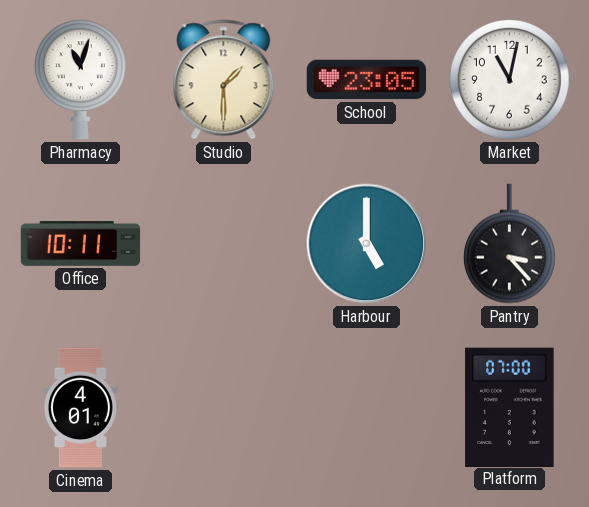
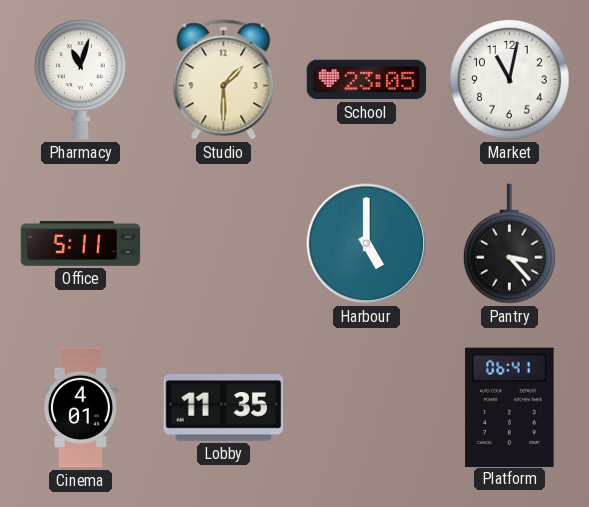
Office: 10:11 -> 5:11
Lobby: none -> 11:35
Platform: 07:00 -> 06:41
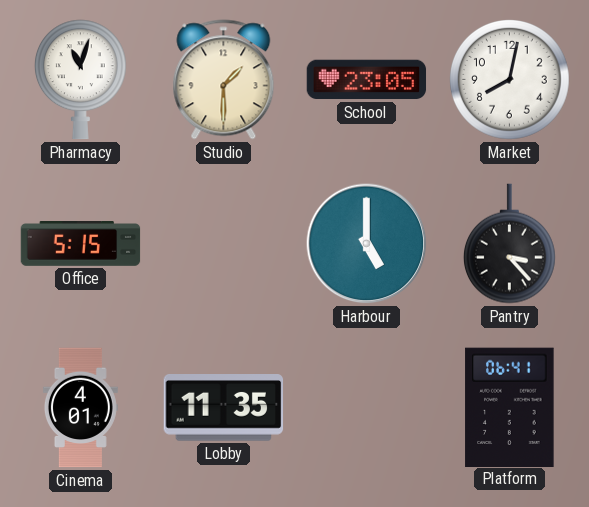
Market: 11:02 -> 8:02
Office: 5:11 -> 5:15
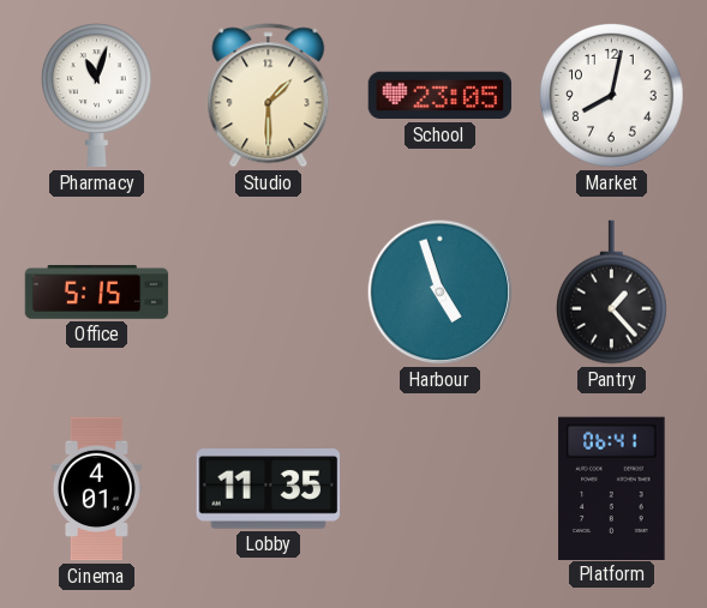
Harbour: 5:00 -> 4:57
Pantry: 3:23 -> 1:23
